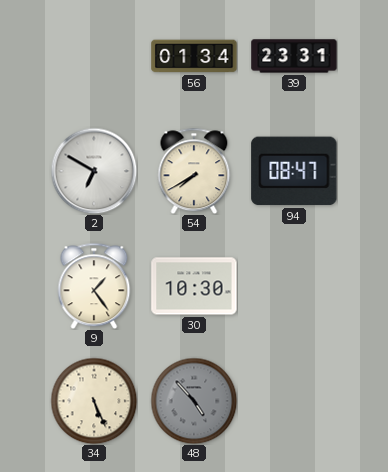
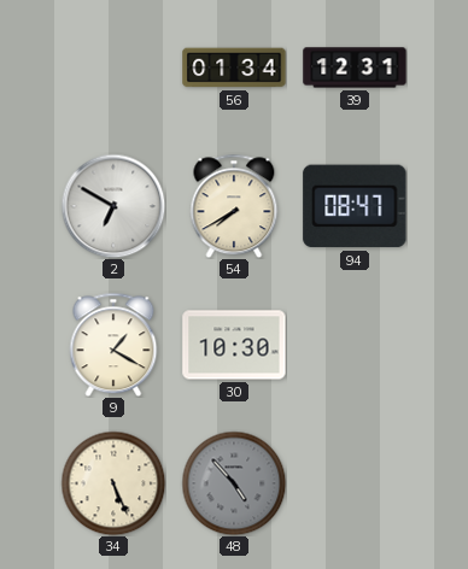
39: 23:31 -> 12:31
9: 1:24 -> 1:20
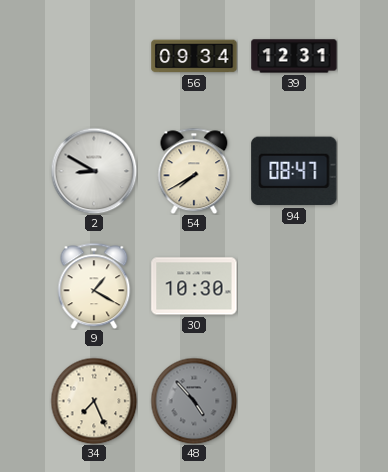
56: 01:34 -> 09:34
2: 6:50 -> 8:50
34: 5:26 -> 7:26
